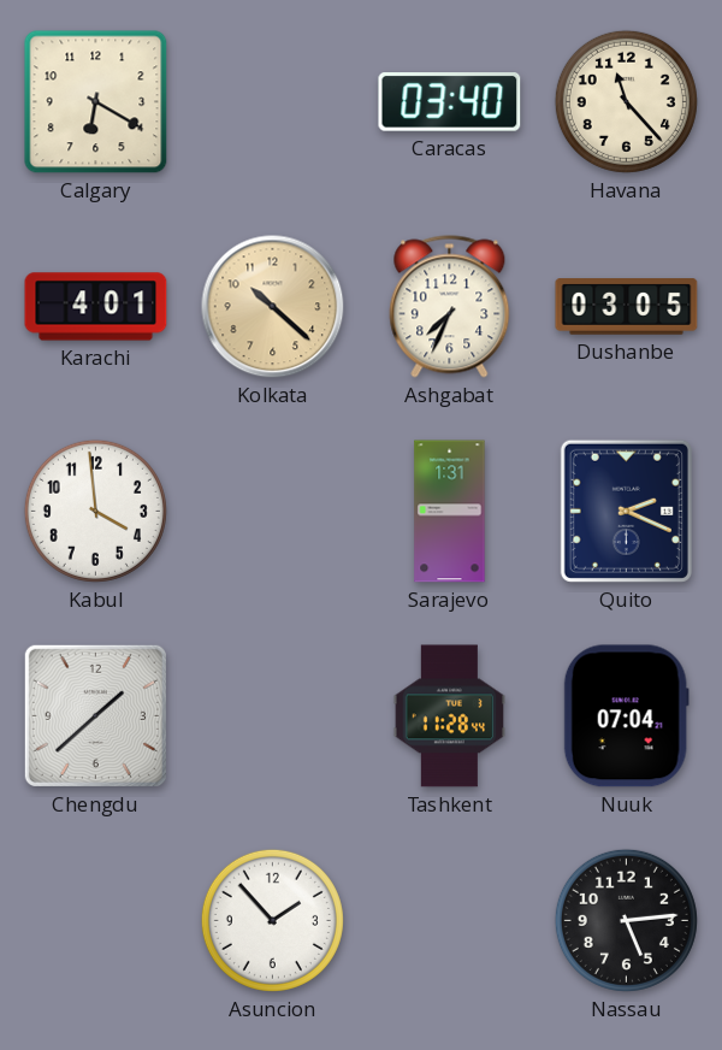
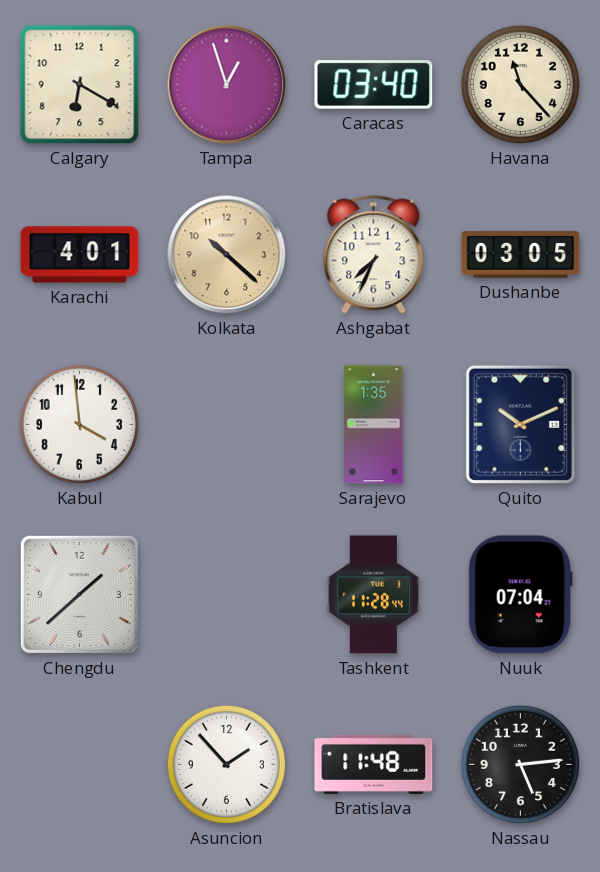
Tampa: none -> 12:57
Sarajevo: 1:31 -> 1:35
Quito: 2:19 -> 10:11
Bratislava: none -> 11:48
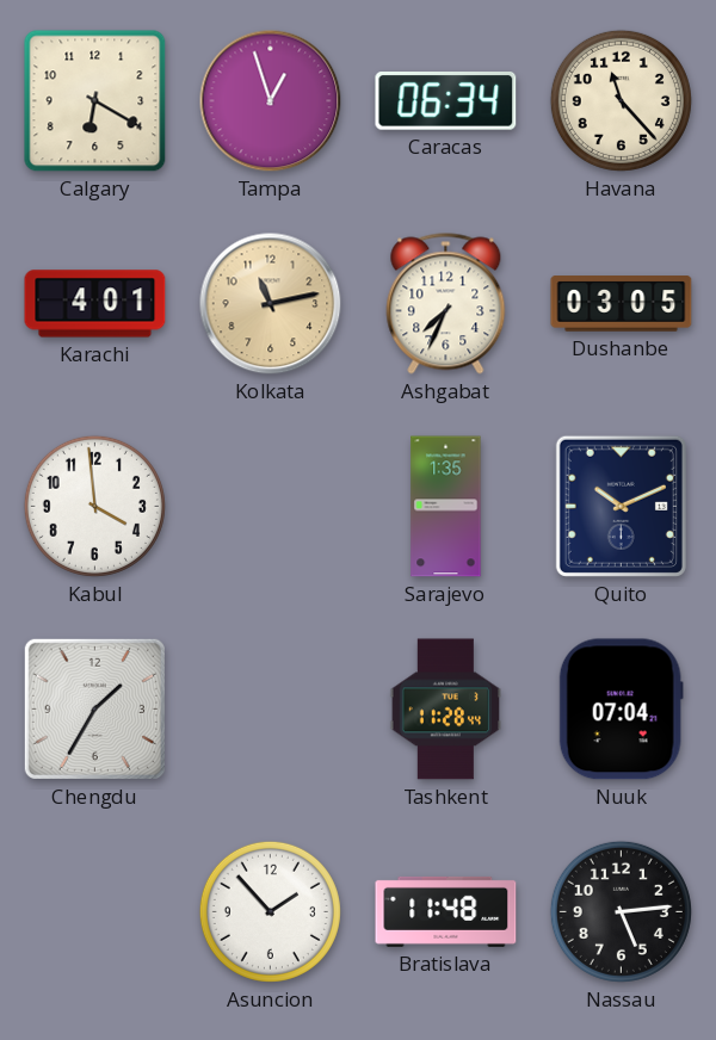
Caracas: 03:40 -> 06:34
Kolkata: 10:22 -> 11:13
Chengdu: 1:38 -> 1:35
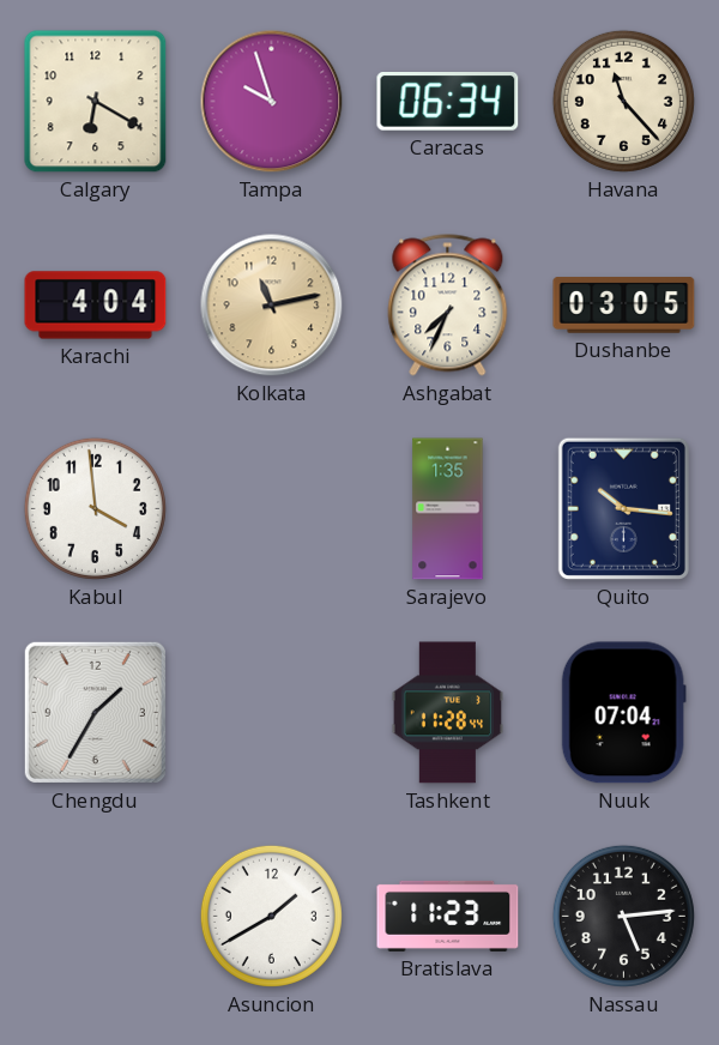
Tampa: 12:57 -> 9:57
Karachi: 4:01 -> 4:04
Quito: 10:11 -> 10:16
Asuncion: 1:53 -> 1:40
Bratislava: 11:48 -> 11:23
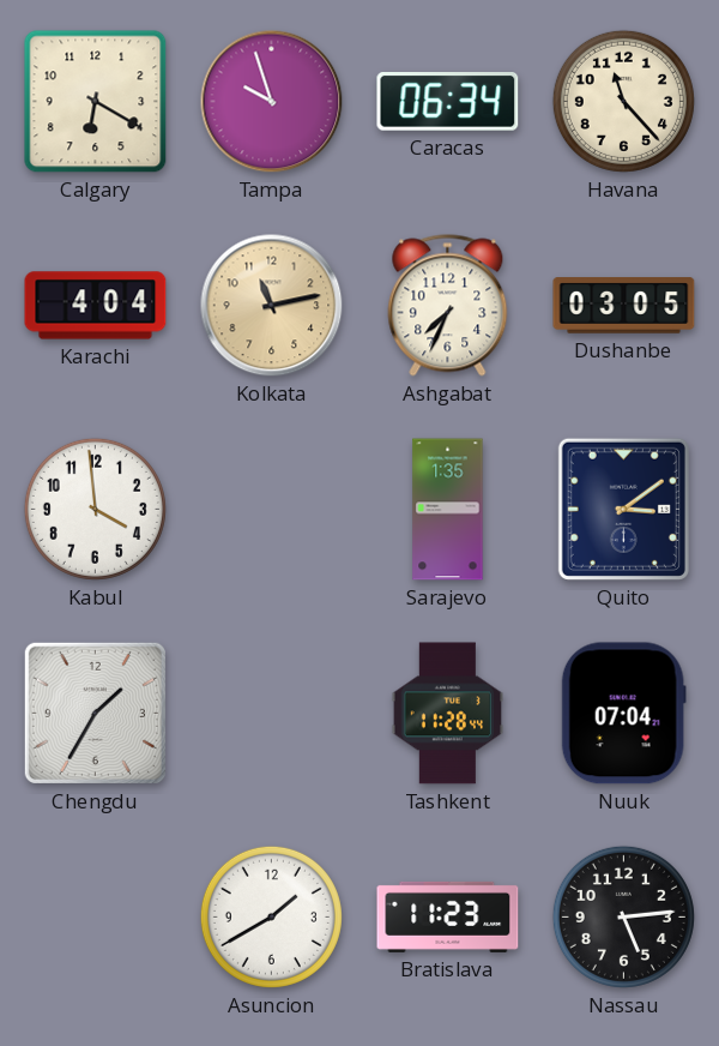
Quito: 10:16 -> 3:09
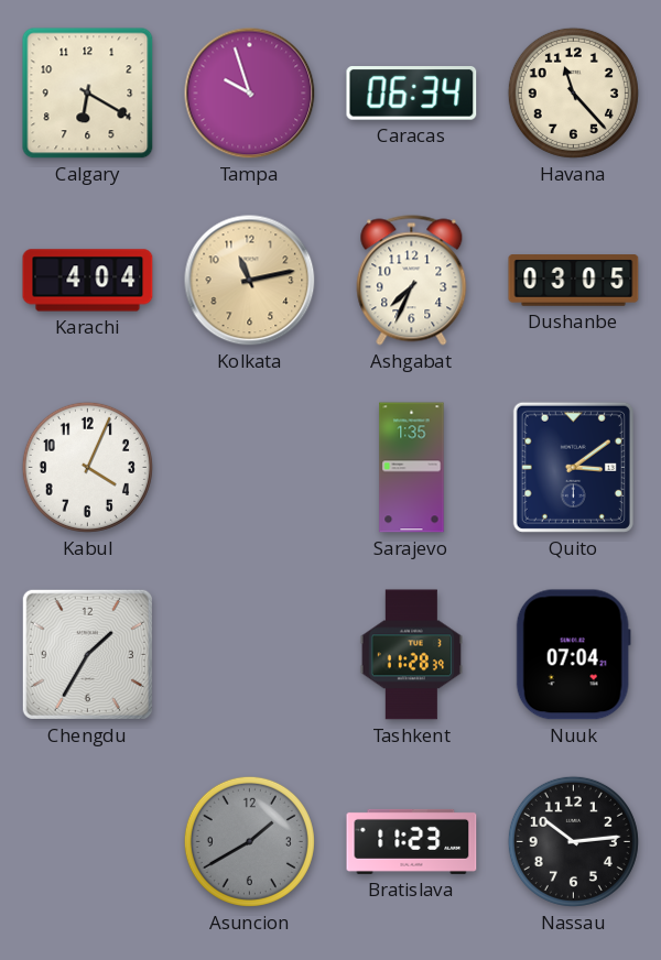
Kabul: 3:59 -> 4:04
Tashkent: 11:28:44 -> 11:28:39
Asuncion dial: white -> grey
Nassau: 5:14 -> 10:14
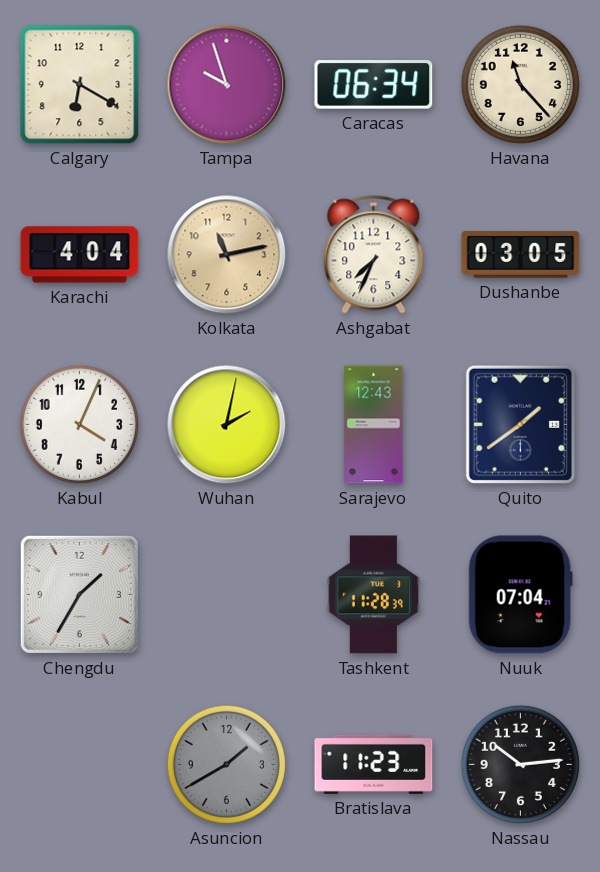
Wuhan: none -> 2:02
Sarajevo: 1:35 -> 12:43
Quito: 3:09 -> 1:39
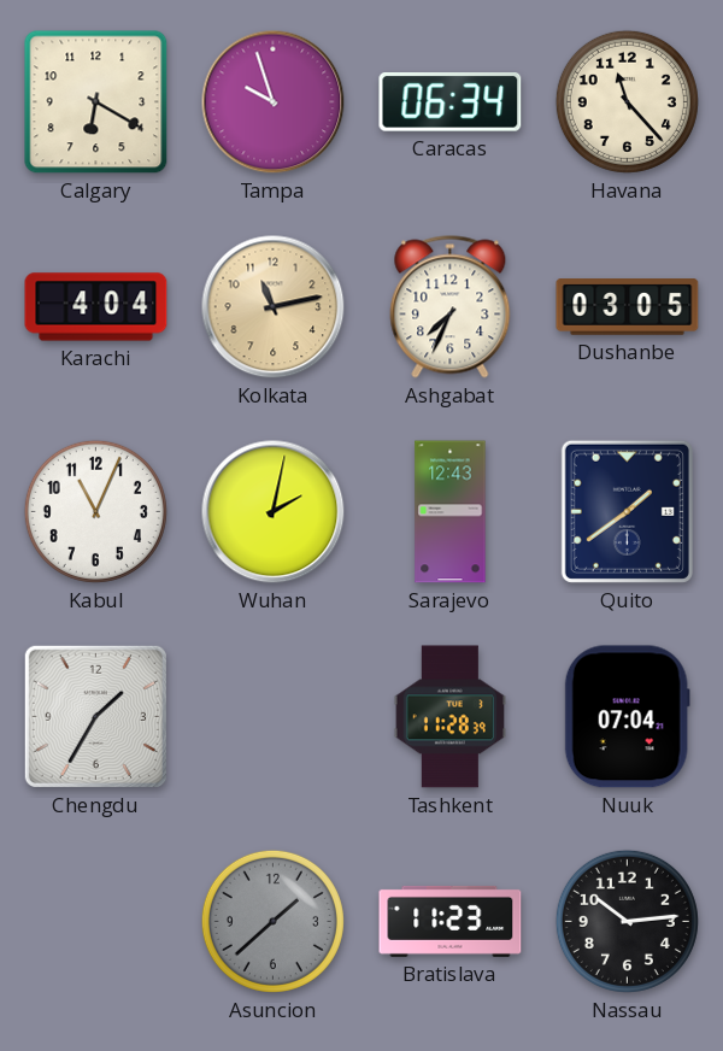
Kabul: 4:04 -> 11:04
Asuncion: 1:40 -> 1:38
